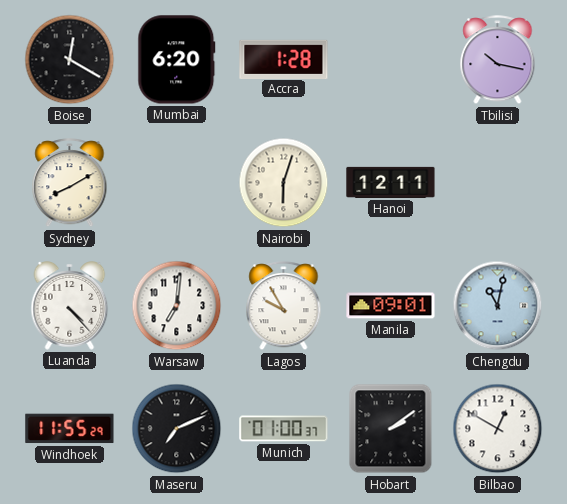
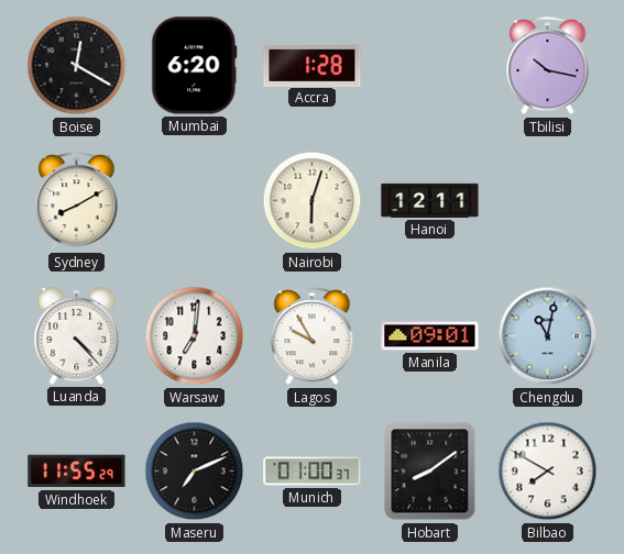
Hobart: 2:09 -> 8:09
Bilbao: 12:50 -> 7:50
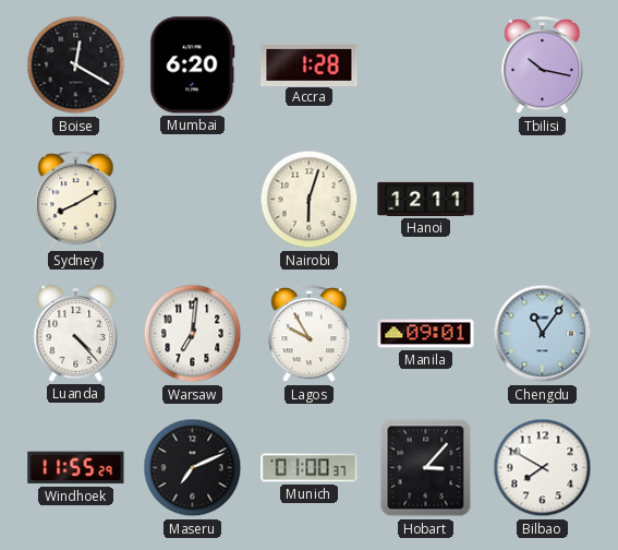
Chengdu: 11:02 -> 11:06
Hobart: 8:09 -> 3:07
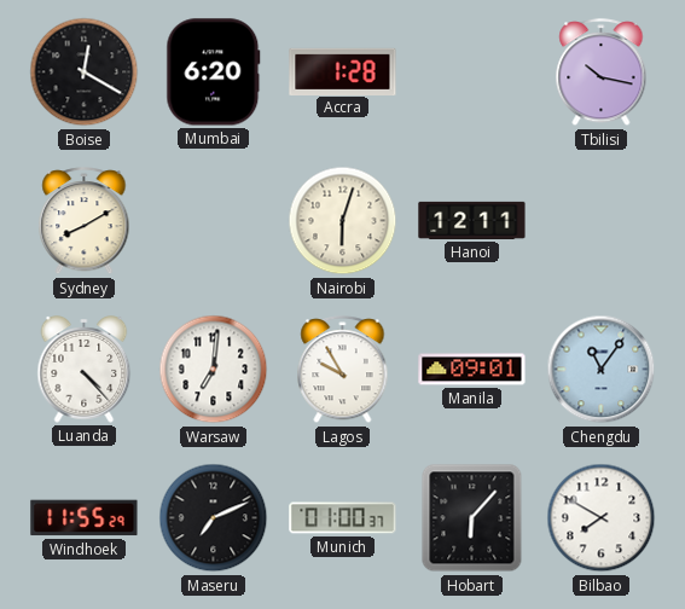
Hobart: 3:07 -> 6:07
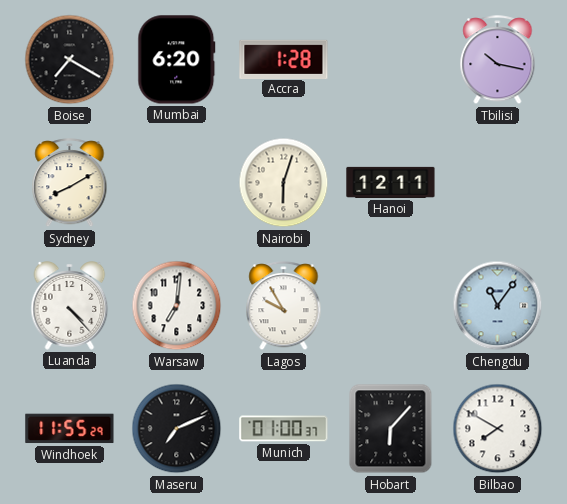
Boise: 12:20 -> 7:20
Manila: 09:01 -> none
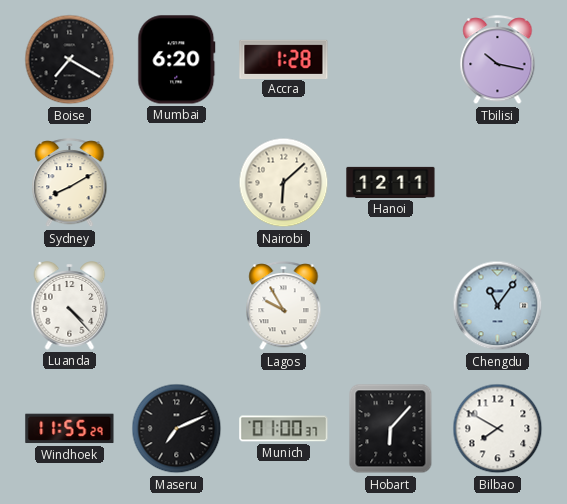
Nairobi: 6:03 -> 6:08
Warsaw: 7:01 -> none
